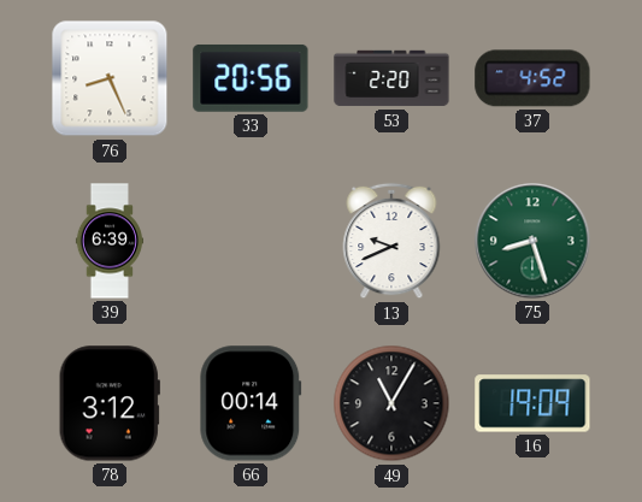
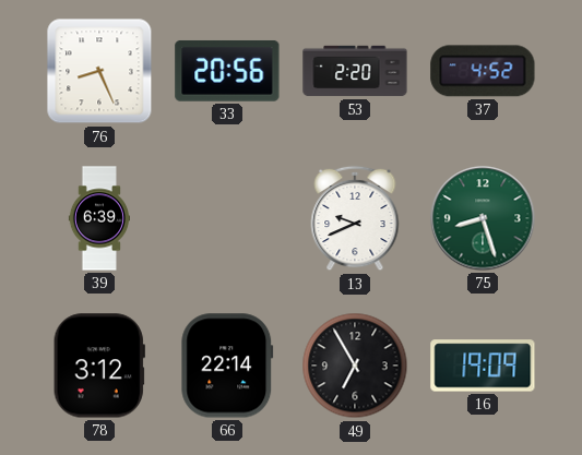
66: 00:14 -> 22:14
49: 11:05 -> 6:55
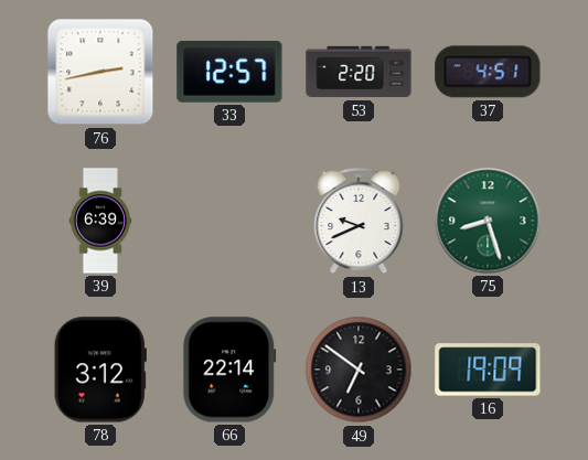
76: 8:26 -> 2:43
33: 20:56 -> 12:57
37: 4:52 -> 4:51
49: 6:55 -> 6:51
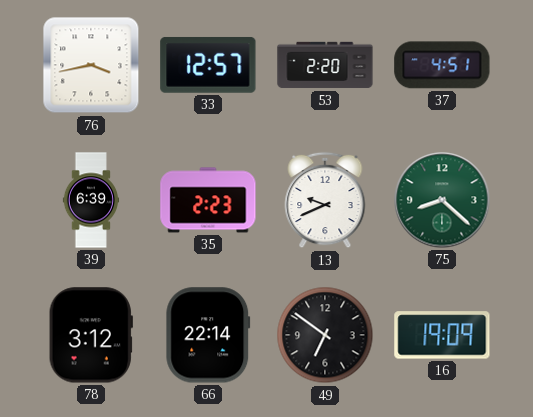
76: 2:43 -> 3:43
35: none -> 2:23
75: 8:27 -> 8:22
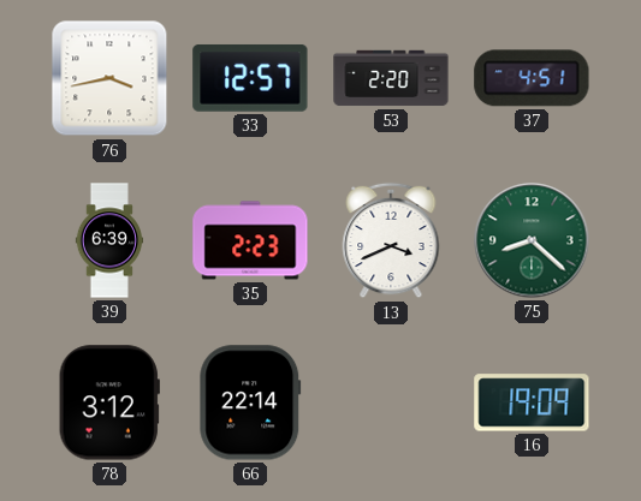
13: 9:41 -> 3:41
49: 6:51 -> none
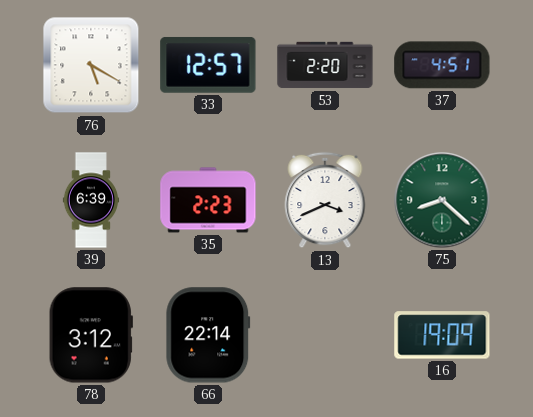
76: 3:43 -> 5:20
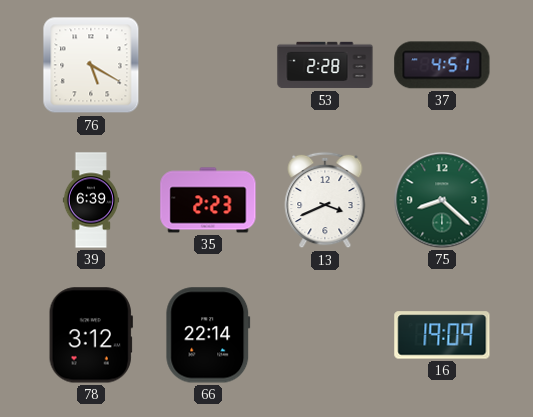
33: 12:57 -> none
53: 2:20 -> 2:28
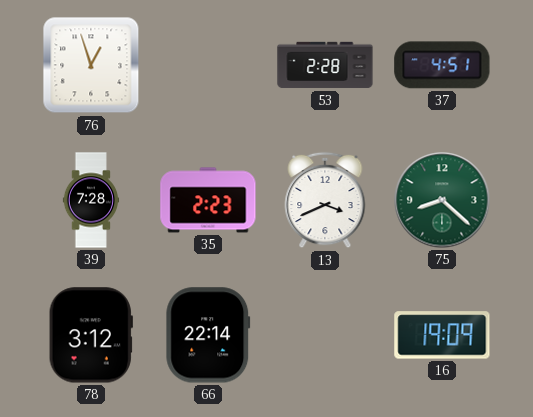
76: 5:20 -> 12:57
39: 6:39 -> 7:28
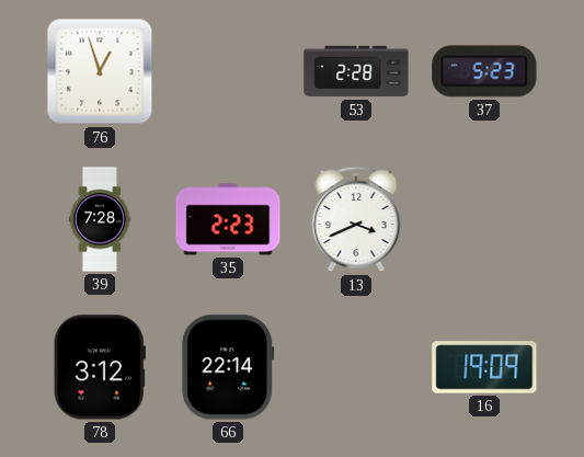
37: 4:51 -> 5:23
75: 8:22 -> none
